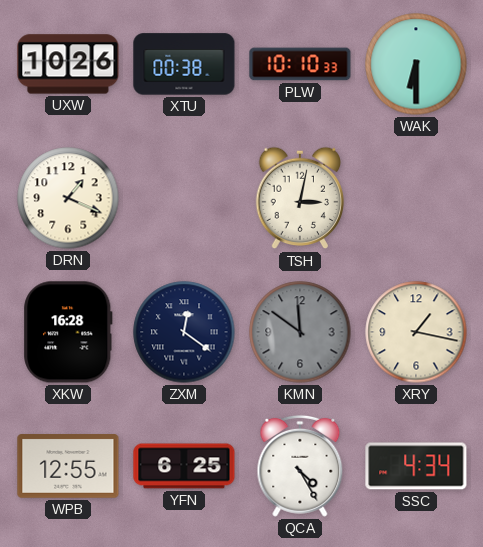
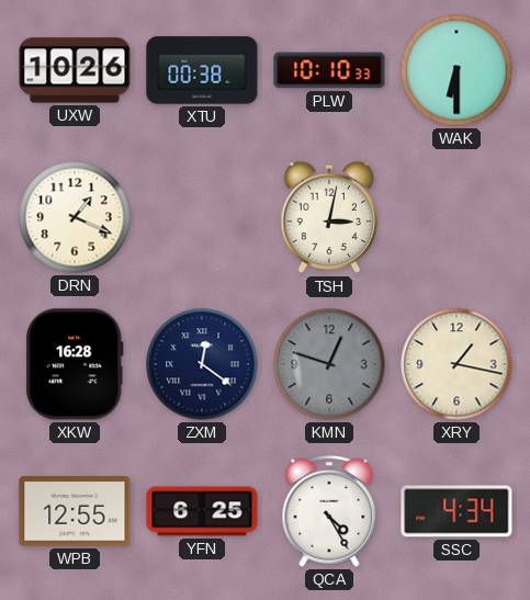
KMN: 11:51 -> 12:48
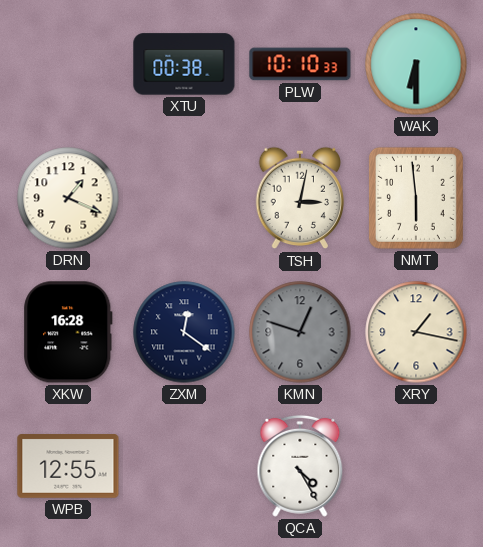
UXW: 10:26 -> none
NMT: none -> 5:59
YFN: 6:25 -> none
SSC: 4:34 -> none
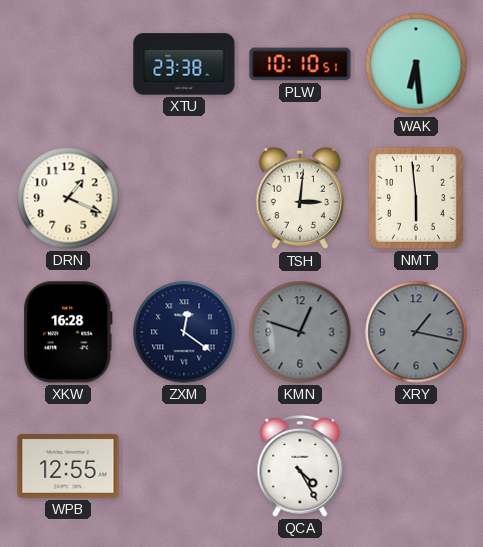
XTU: 00:38 -> 23:38
PLW: 10:10:33 -> 10:10:51
WAK: 6:30 -> 6:29
TSH: 3:02 -> 3:01
XRY dial: cream -> grey
